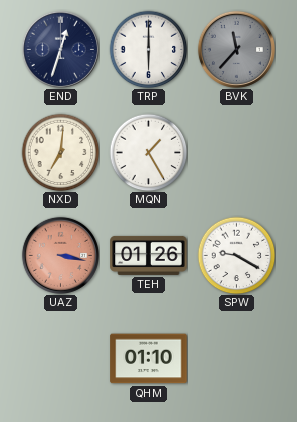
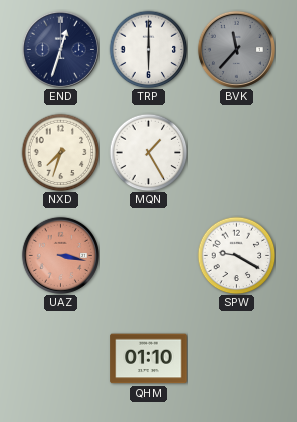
NXD: 7:01 -> 7:33
TEH: 01:26 -> none
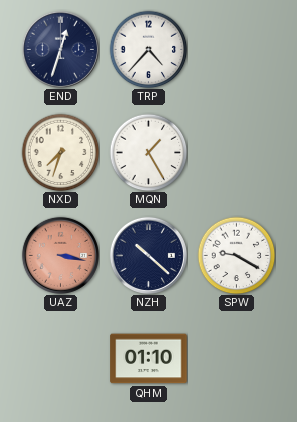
TRP: 6:00 -> 4:37
BVK: 11:37 -> none
NZH: none -> 10:22
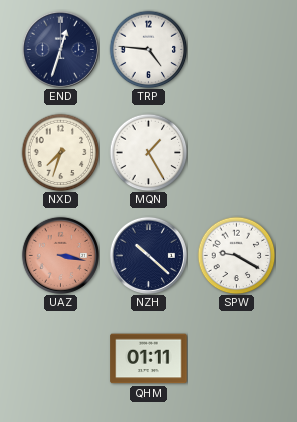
TRP: 4:37 -> 4:46
QHM: 01:10 -> 01:11
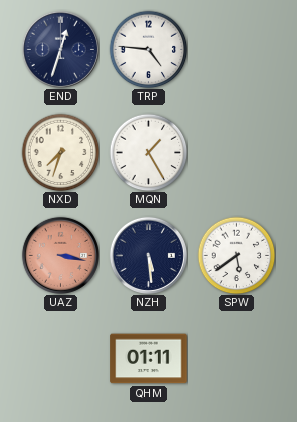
NZH: 10:22 -> 5:29
SPW: 9:20 -> 5:39
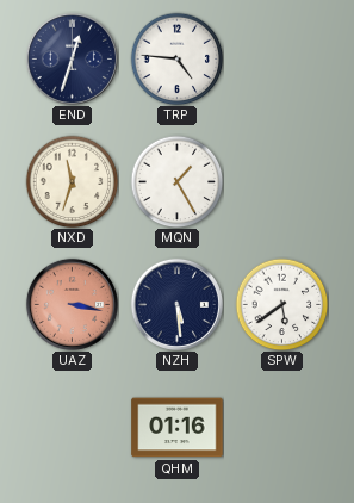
NXD: 7:33 -> 11:33
QHM: 01:11 -> 01:16
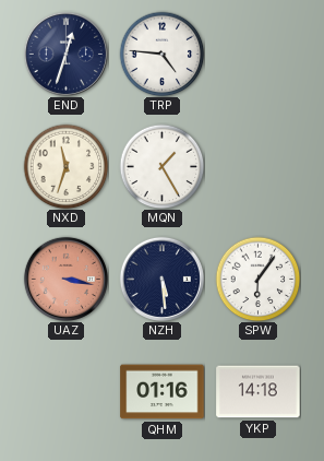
SPW: 5:39 -> 6:06
YKP: none -> 14:18
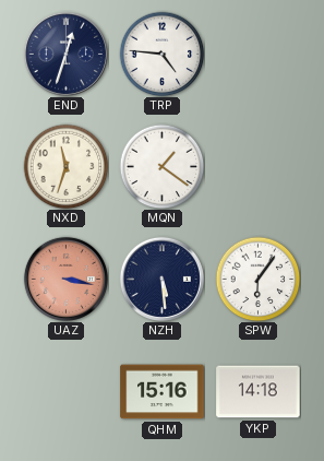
MQN: 1:25 -> 1:21
QHM: 01:16 -> 15:16
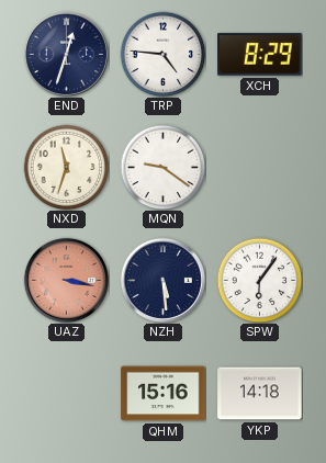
XCH: none -> 8:29
MQN: 1:21 -> 9:21
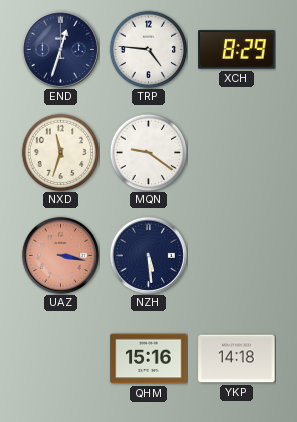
SPW: 6:06 -> none
